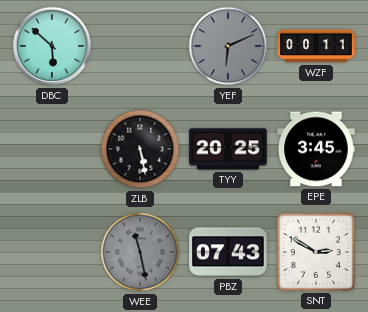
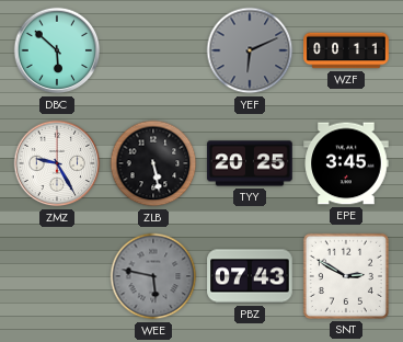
ZMZ: none -> 9:25
WEE: 11:28 -> 5:47
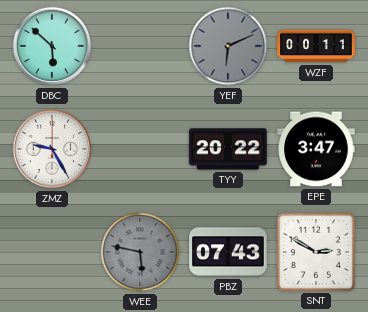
ZLB: 5:28 -> none
TYY: 20:25 -> 20:22
EPE: 3:45 -> 3:47
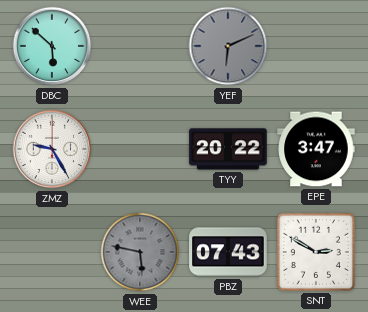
WZF: 00:11 -> none
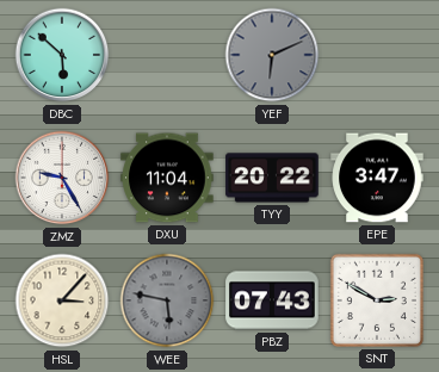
DXU: none -> 11:04
HSL: none -> 3:07
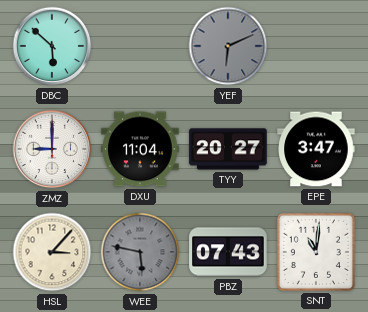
ZMZ: 9:25 -> 9:00
TYY: 20:22 -> 20:27
SNT: 2:50 -> 11:01
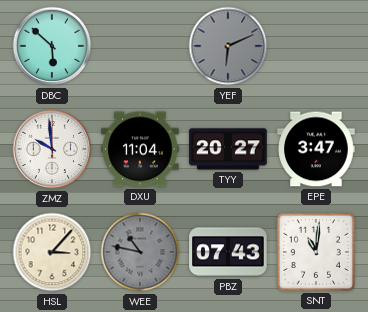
ZMZ: 9:00 -> 9:59
WEE: 5:47 -> 10:47
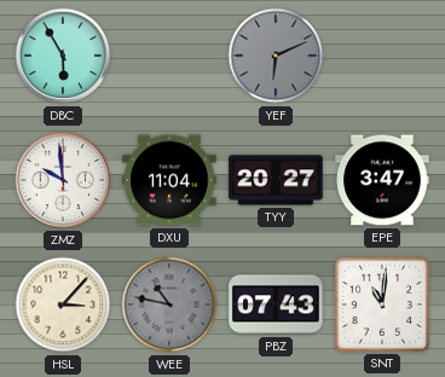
DBC: 5:52 -> 5:55
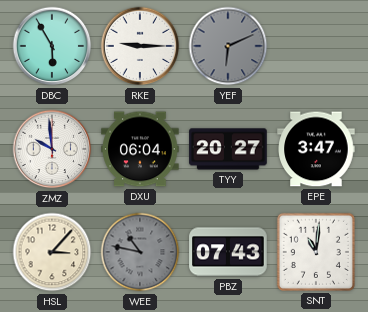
RKE: none -> 9:15
DXU: 11:04 -> 06:04
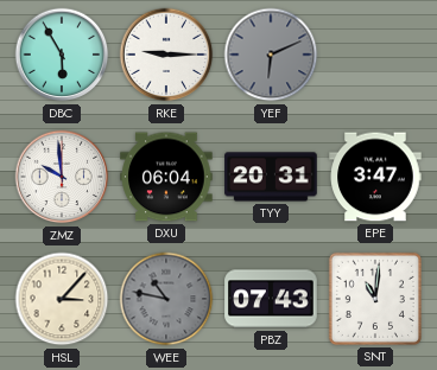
TYY: 20:27 -> 20:31
